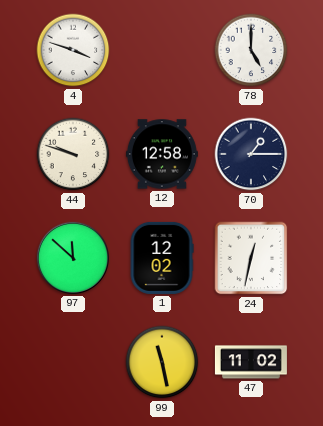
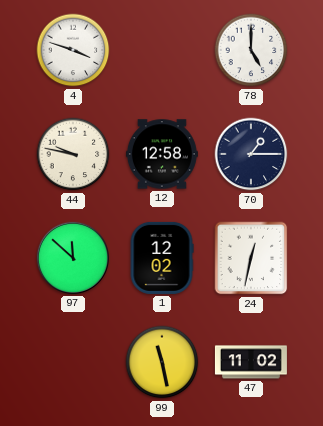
44: 9:48 -> 9:47
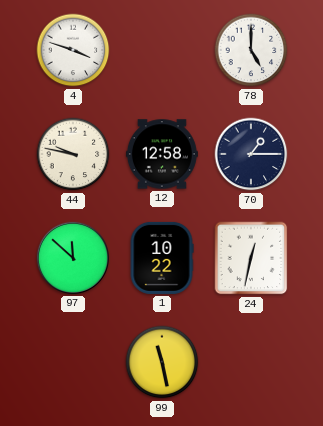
1: 12:02 -> 10:22
47: 11:02 -> none
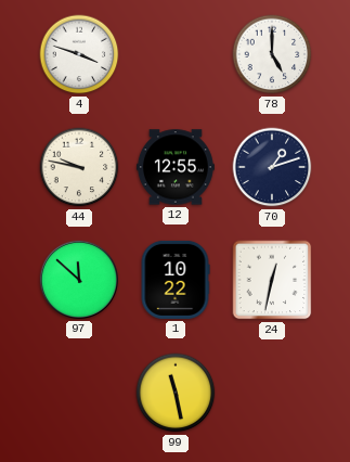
12: 12:58 -> 12:55
70: 1:15 -> 1:12
